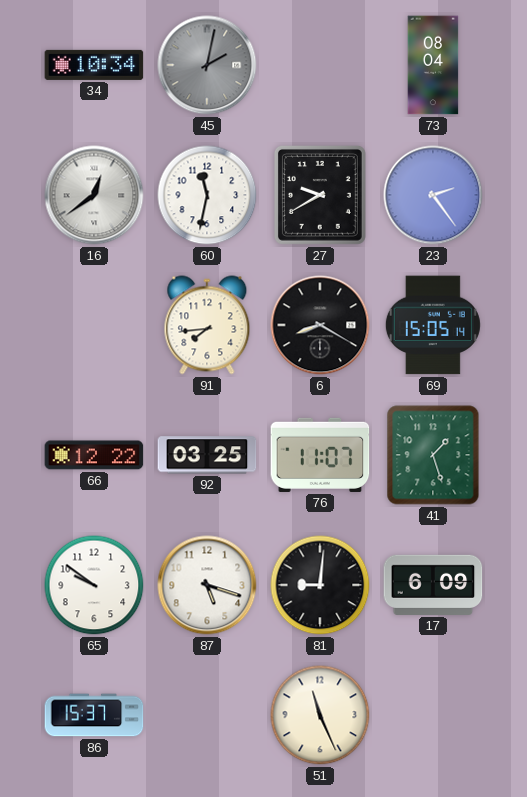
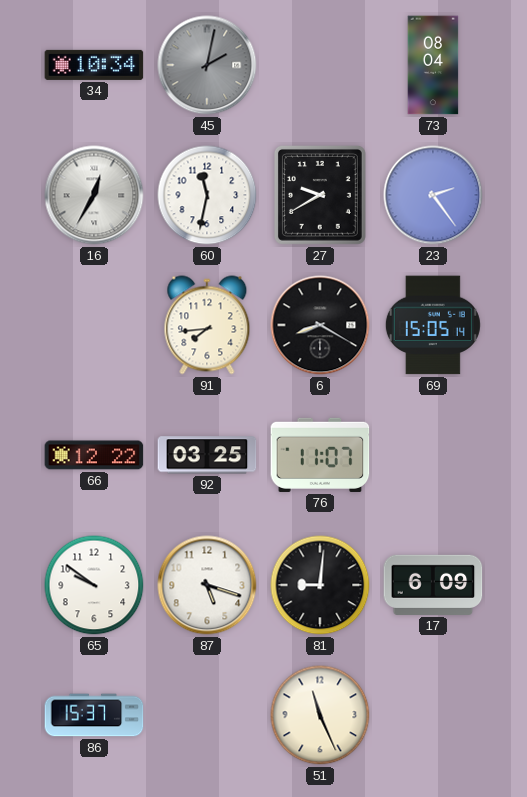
16: 12:39 -> 12:35
41: 1:27 -> none
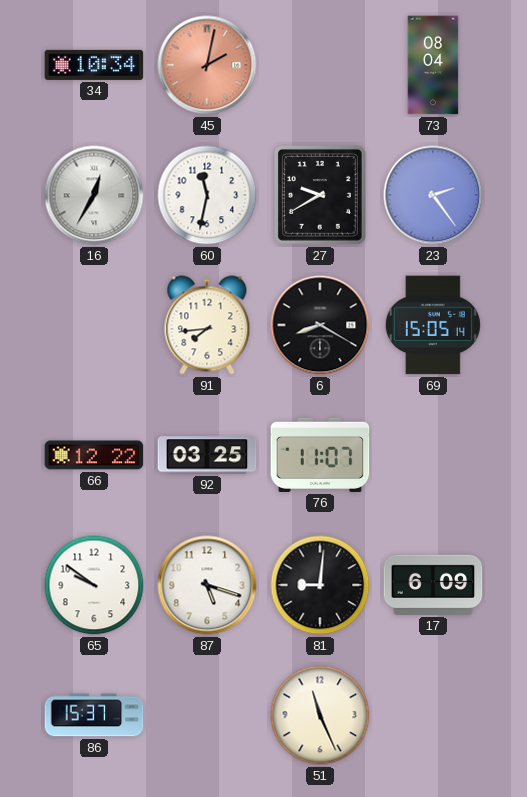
45 dial: grey -> salmon
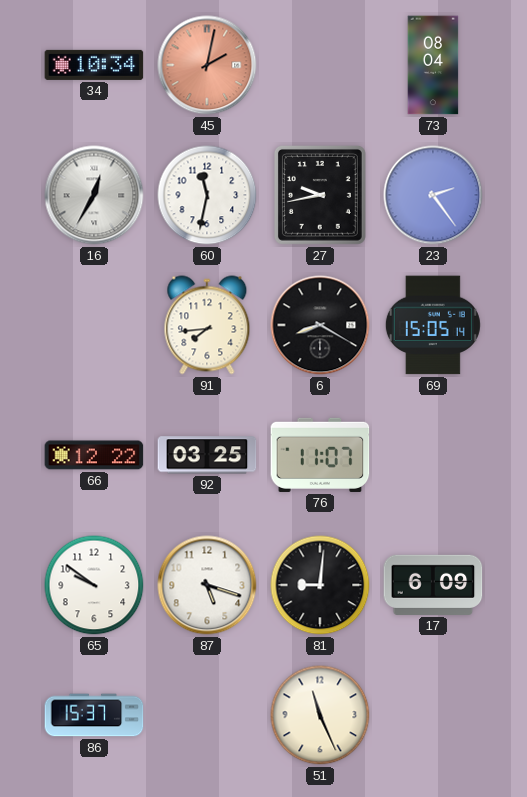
27: 9:40 -> 9:43
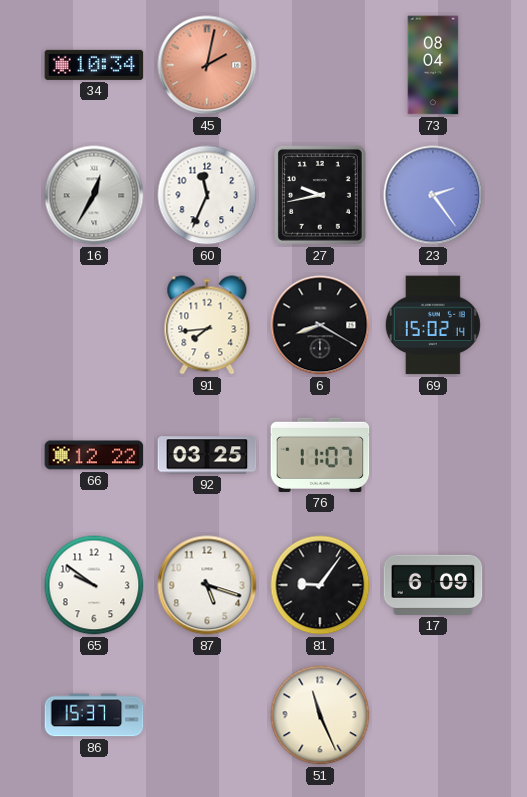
60: 11:32 -> 11:34
69: 15:05 -> 15:02
81: 9:01 -> 9:06
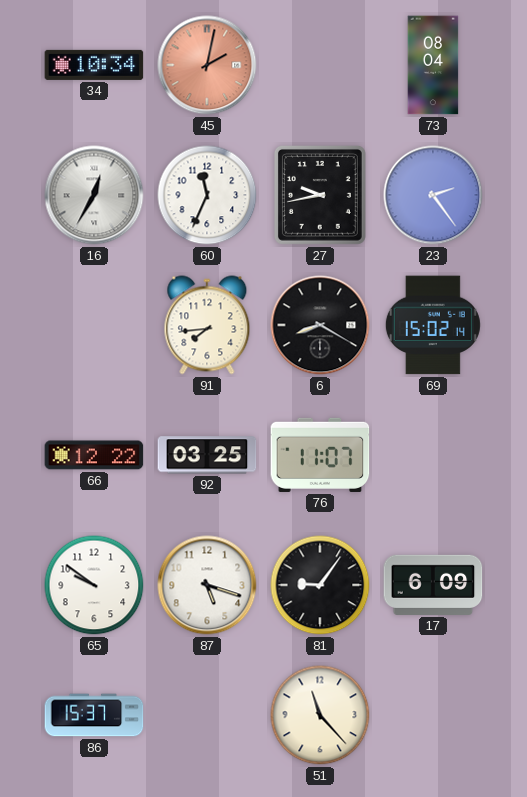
51: 11:26 -> 11:23
